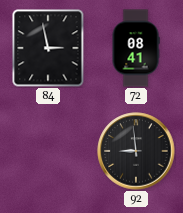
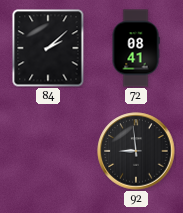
84: 2:58 -> 2:08
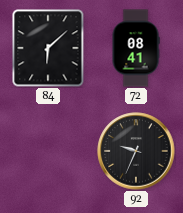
84: 2:08 -> 6:08
92: 8:59 -> 9:34
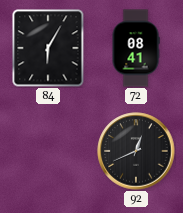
84: 6:08 -> 6:05
92: 9:34 -> 12:41
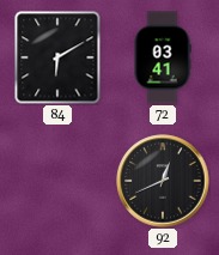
84: 6:05 -> 6:10
72: 08:41 -> 03:41
